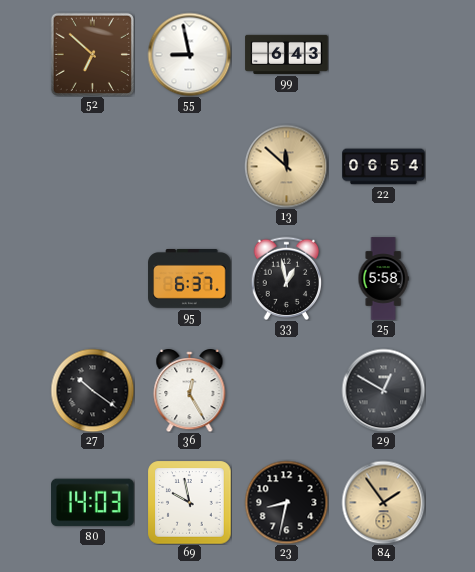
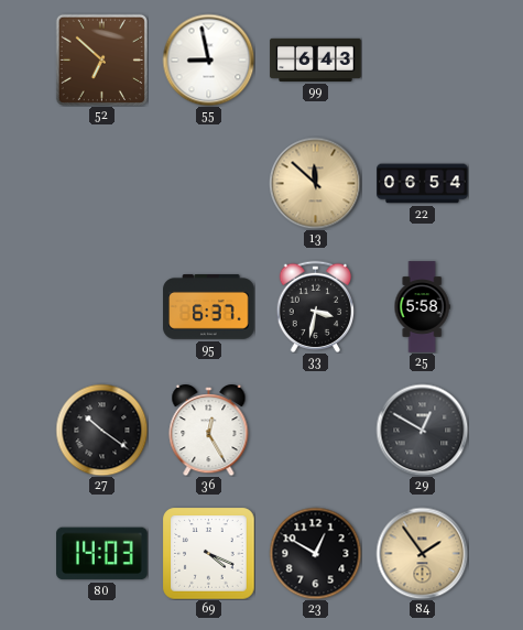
33: 12:58 -> 3:32
69: 9:58 -> 4:19
23: 8:32 -> 12:50
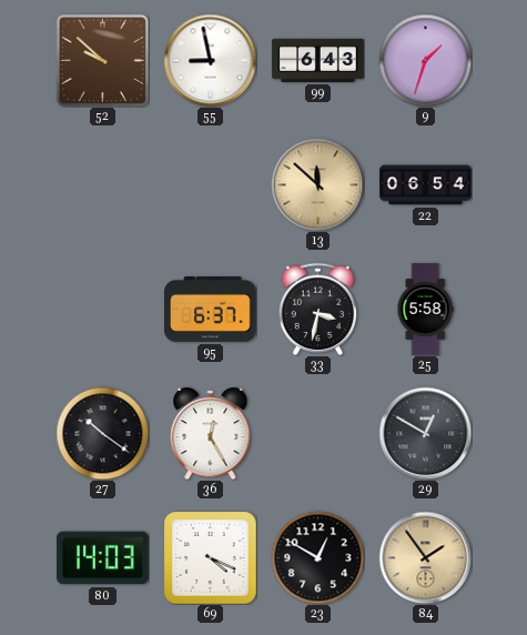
52: 6:52 -> 9:52
9: none -> 1:33
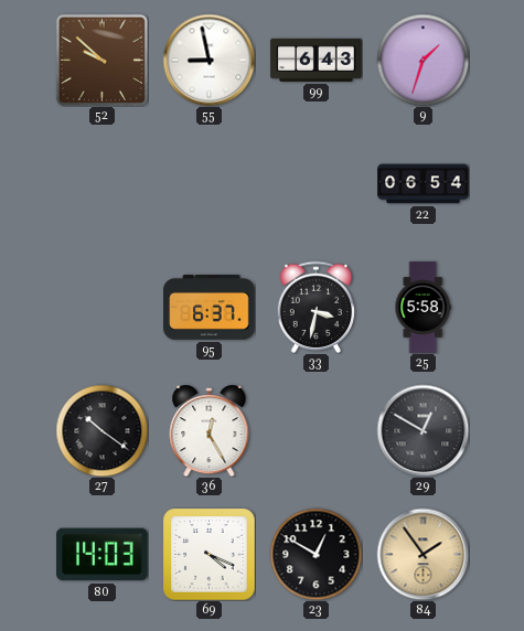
13: 11:52 -> none
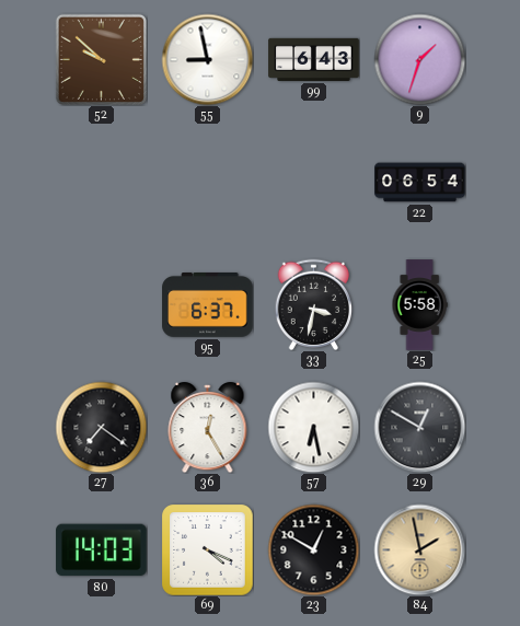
27: 10:21 -> 7:21
57: none -> 6:28
84: 1:54 -> 1:58
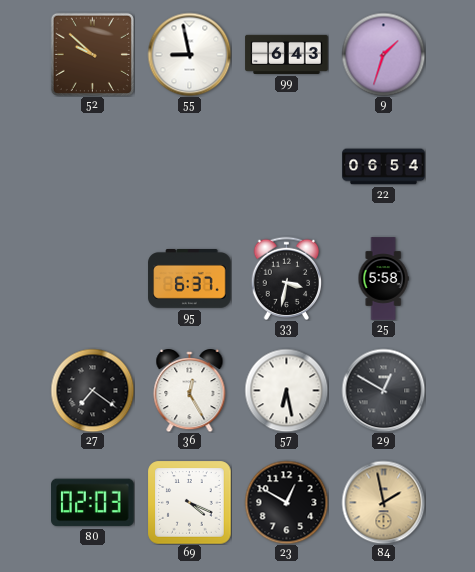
80: 14:03 -> 02:03
